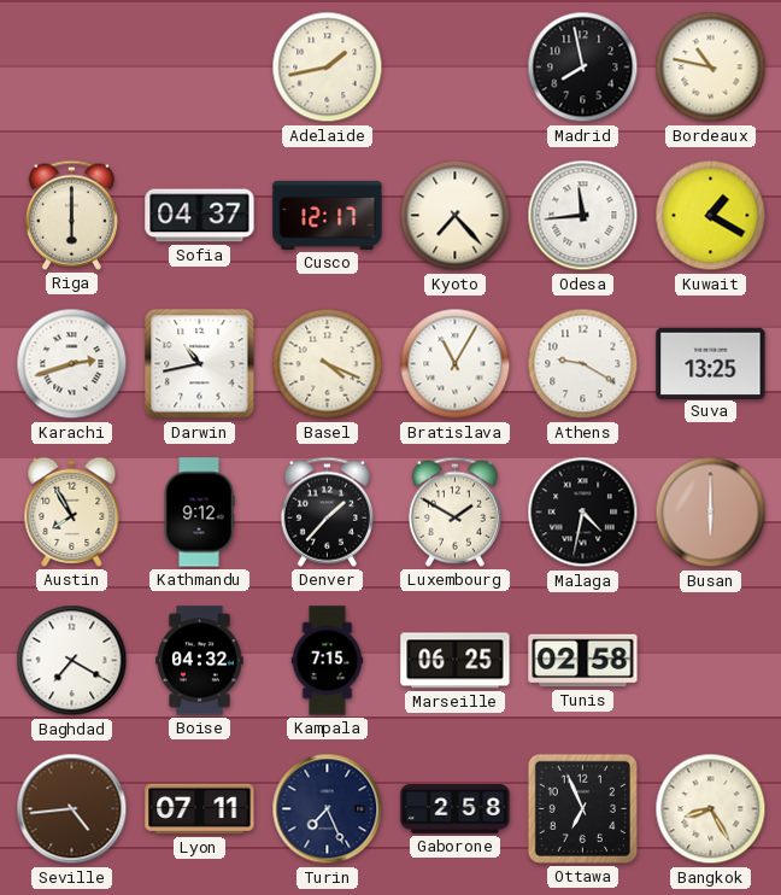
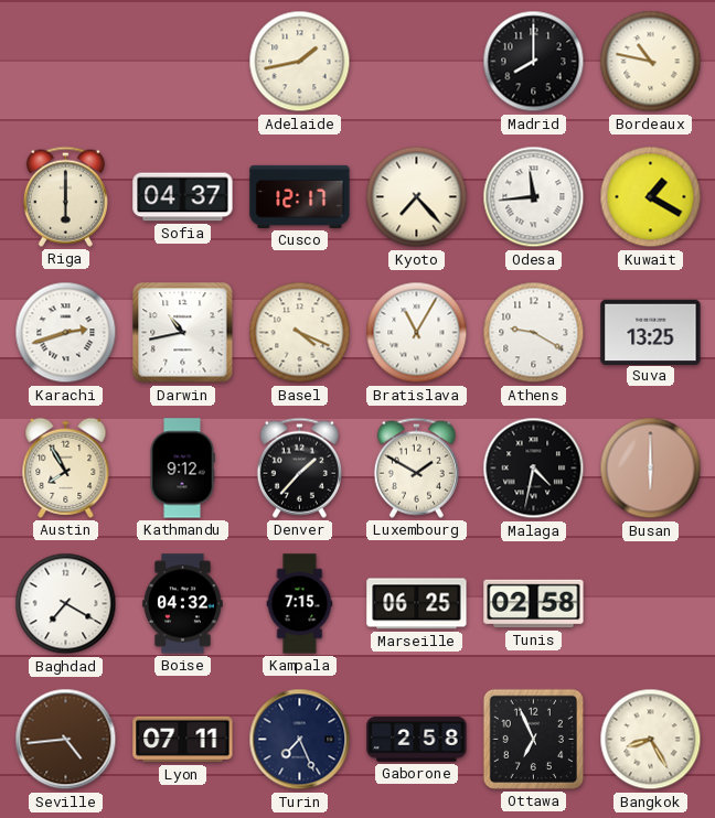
Madrid: 7:58 -> 8:00
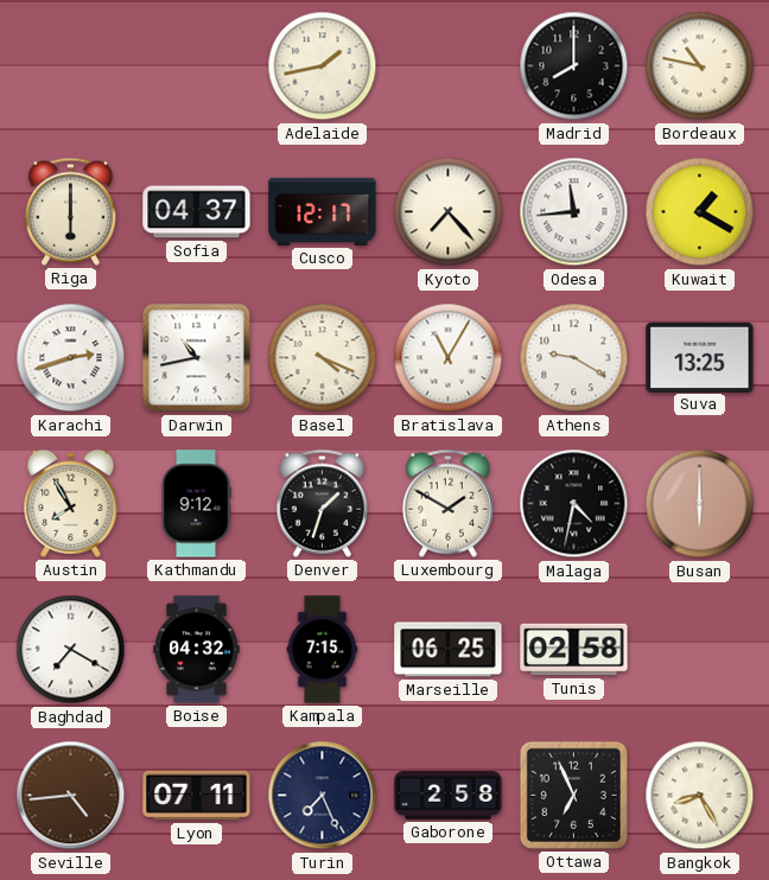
Denver: 1:37 -> 1:33
